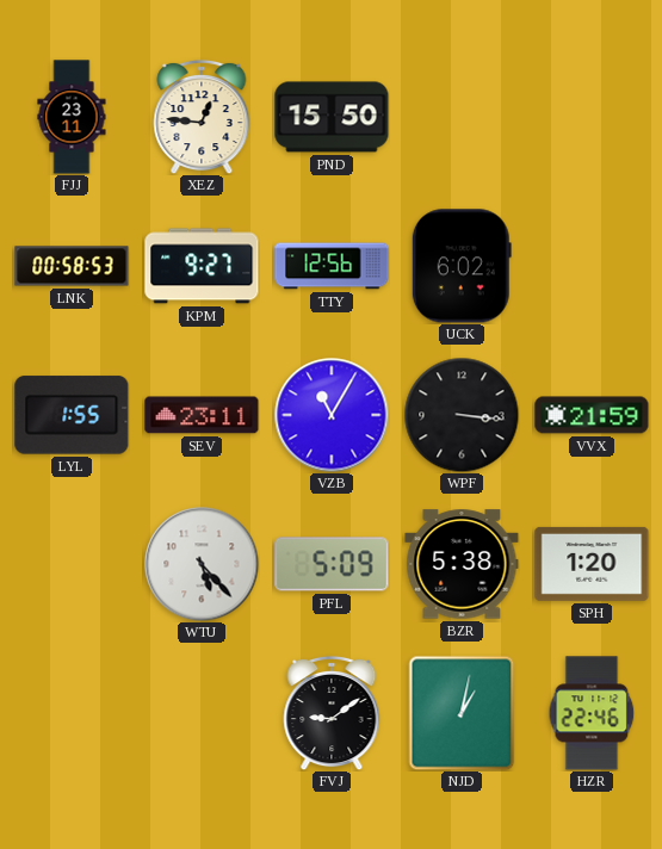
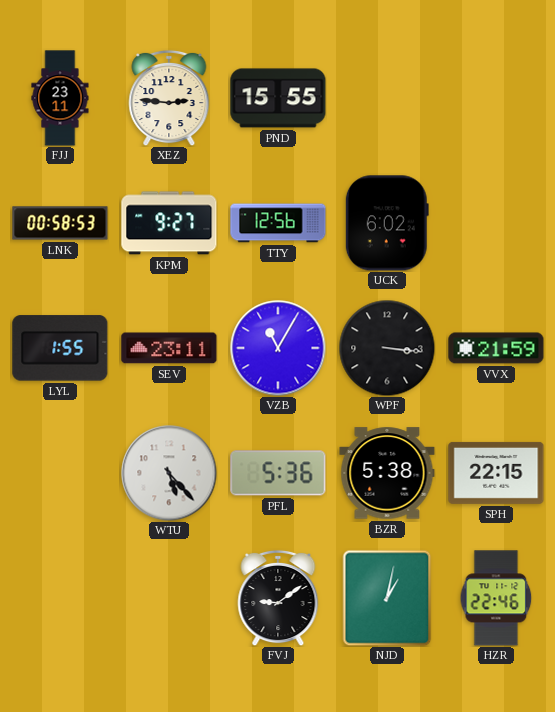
XEZ: 12:46 -> 2:46
PND: 15:50 -> 15:55
PFL: 5:09 -> 5:36
SPH: 1:20 -> 22:15
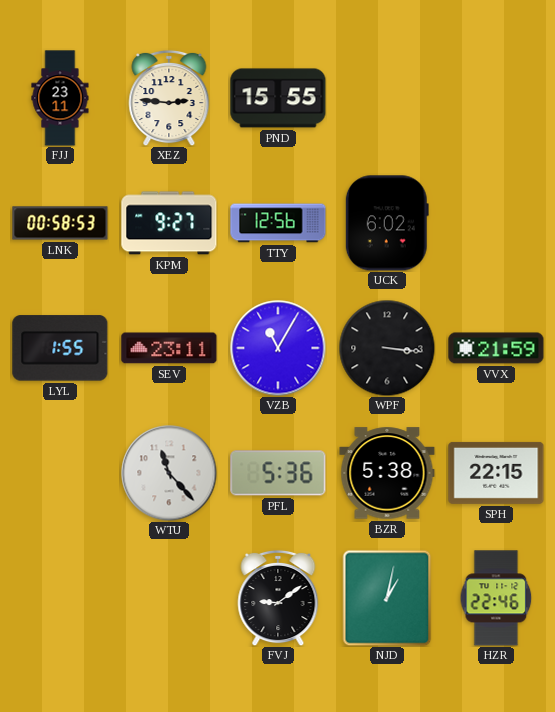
WTU: 5:23 -> 11:23
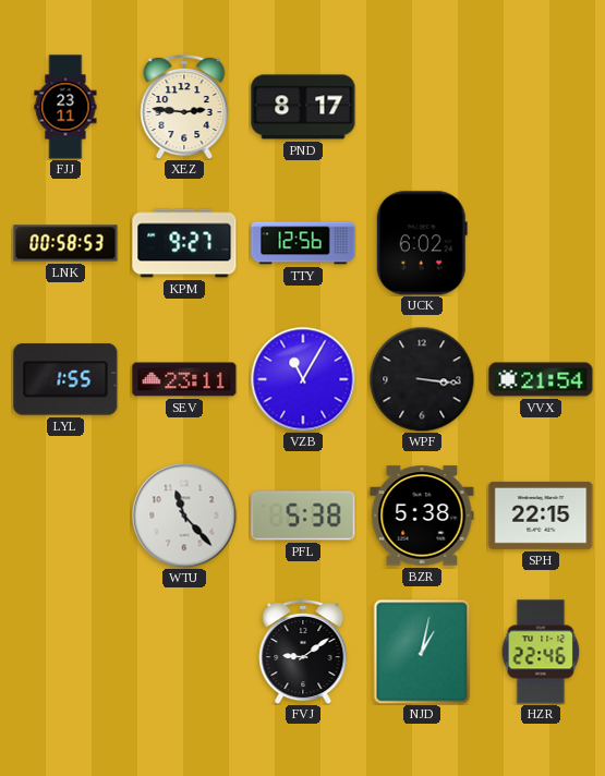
PND: 15:55 -> 8:17
VVX: 21:59 -> 21:54
PFL: 5:36 -> 5:38
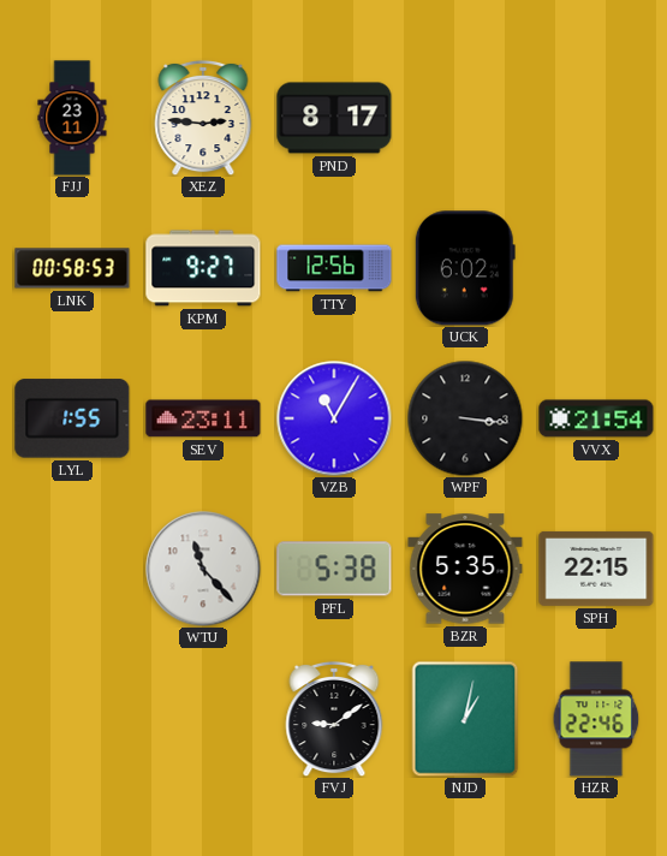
BZR: 5:38 -> 5:35
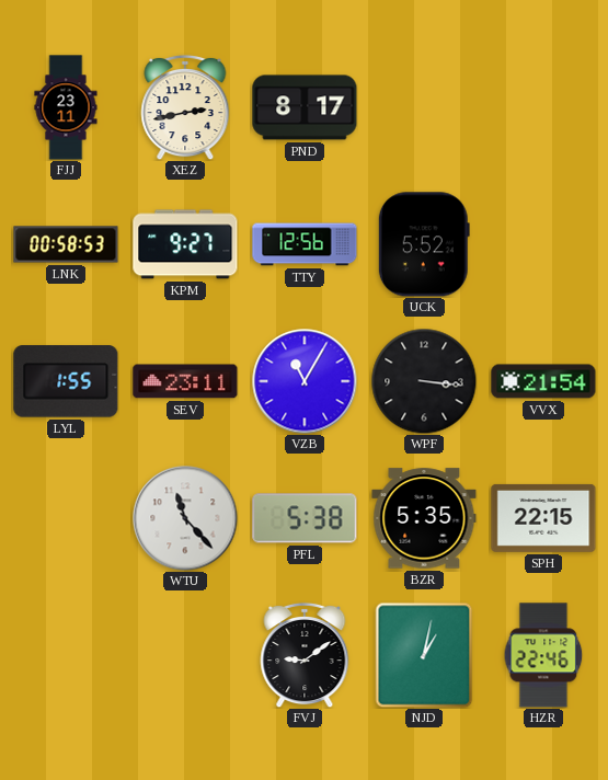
XEZ: 2:46 -> 2:43
UCK: 6:02 -> 5:52
